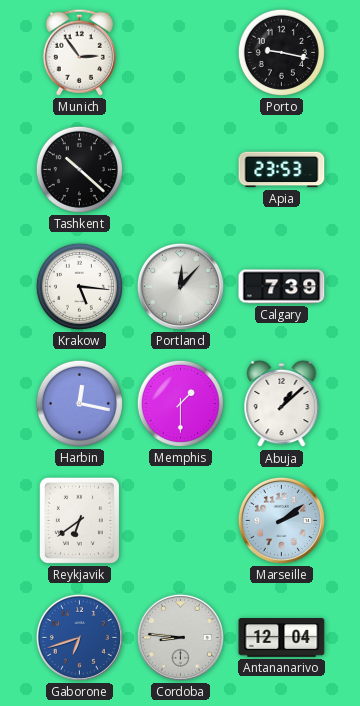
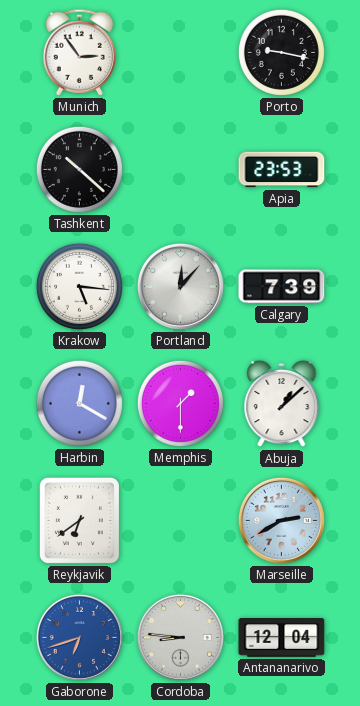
Harbin: 12:17 -> 12:20
Marseille: 2:09 -> 2:40
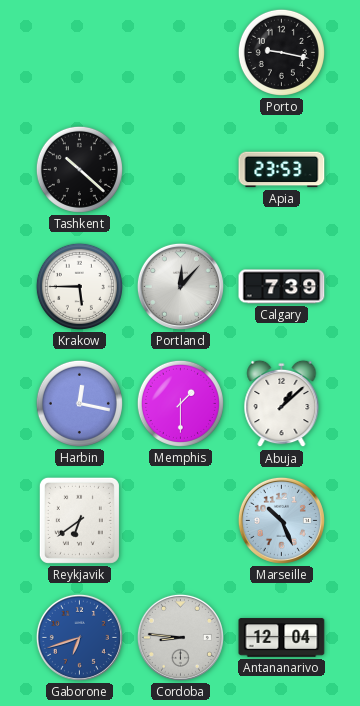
Munich: 2:54 -> none
Krakow: 5:16 -> 5:45
Harbin: 12:20 -> 12:17
Marseille: 2:40 -> 10:26
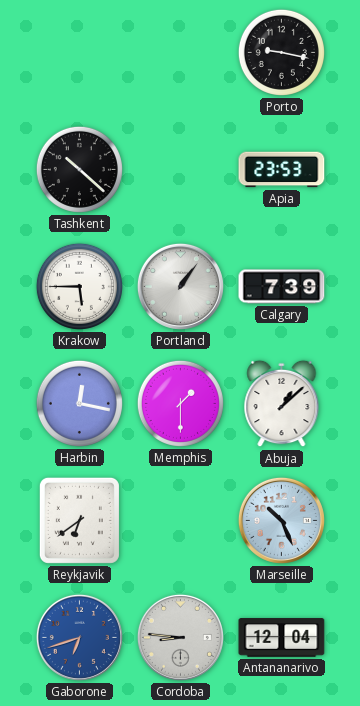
Portland: 12:07 -> 1:06
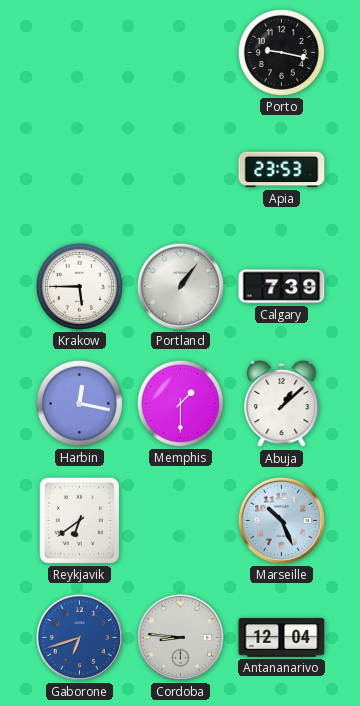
Tashkent: 10:22 -> none
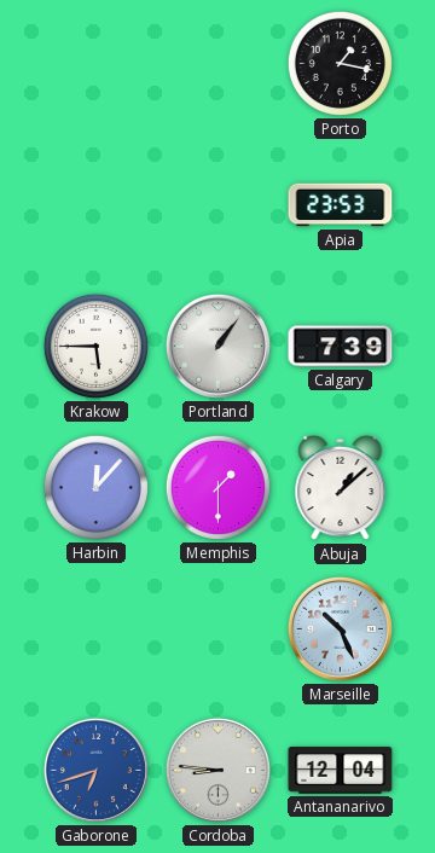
Porto: 9:17 -> 1:17
Harbin: 12:17 -> 12:07
Reykjavik: 6:39 -> none
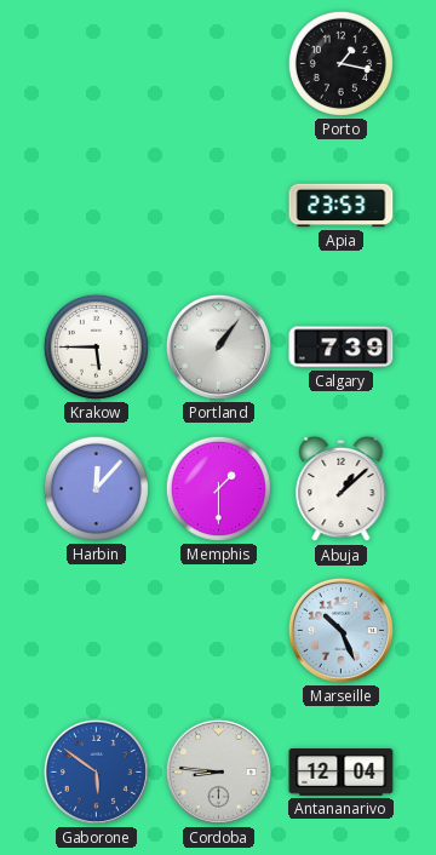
Gaborone: 6:42 -> 5:51
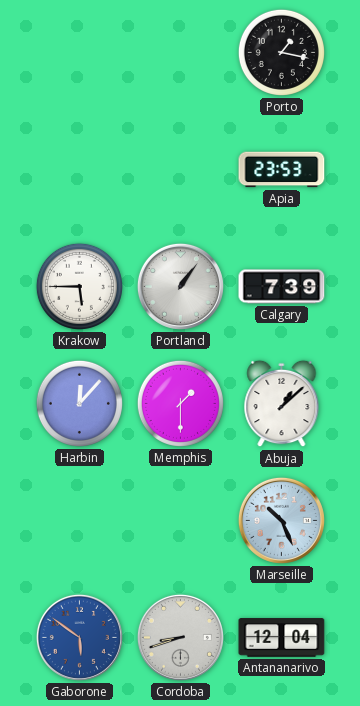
Cordoba: 8:46 -> 8:42
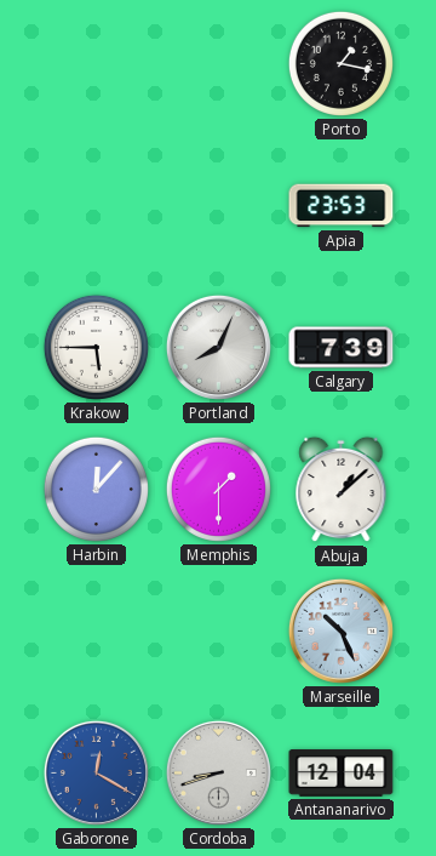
Portland: 1:06 -> 8:04
Gaborone: 5:51 -> 12:20
